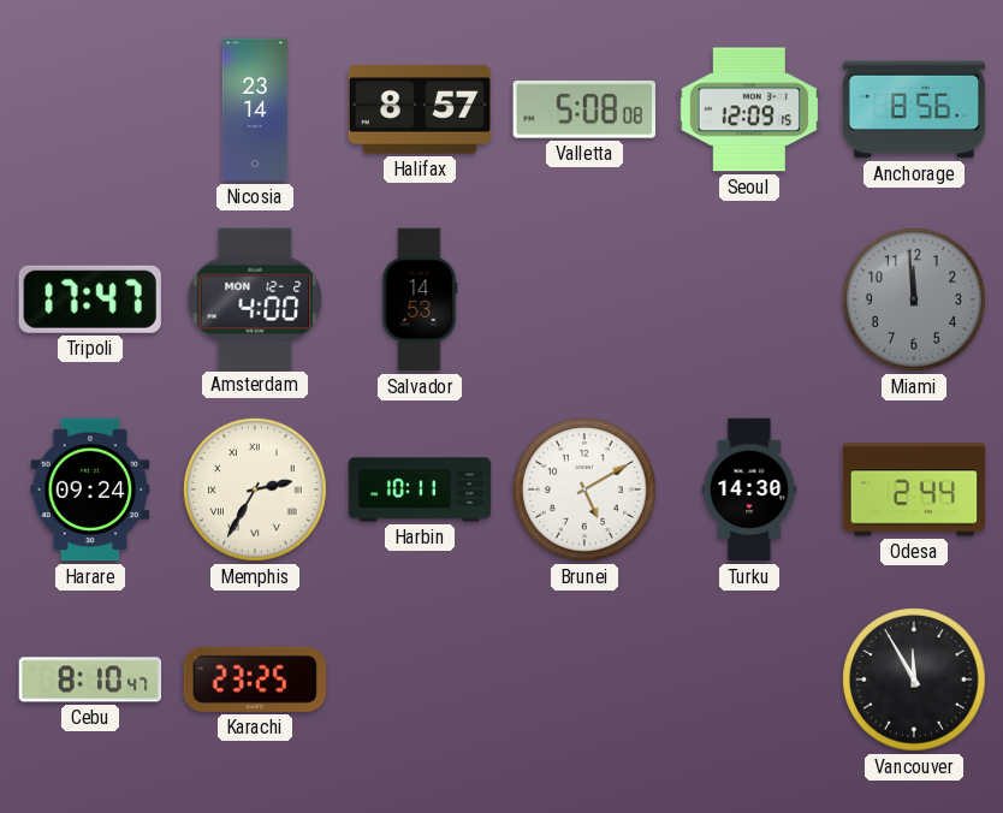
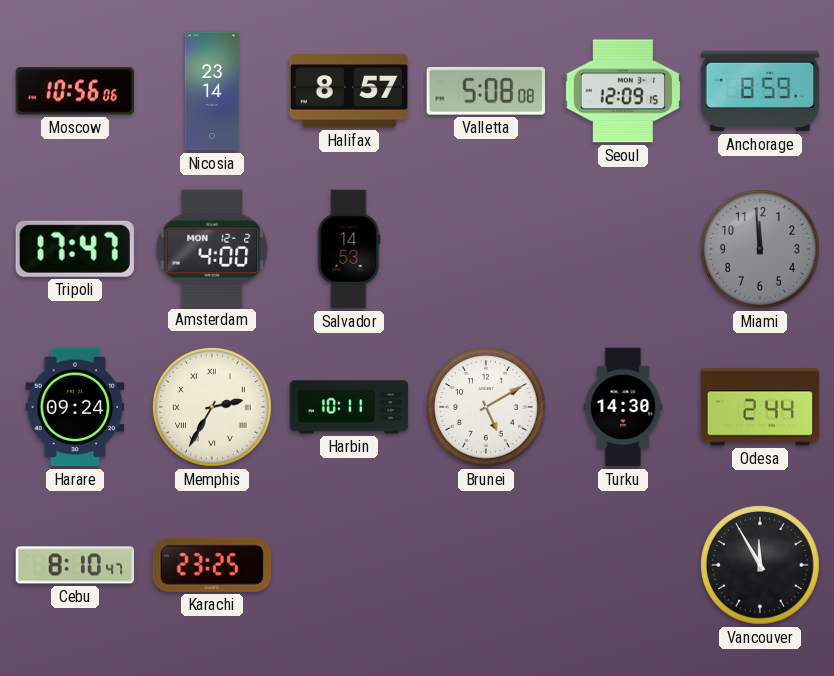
Moscow: none -> 10:56
Anchorage: 8:56 -> 8:59
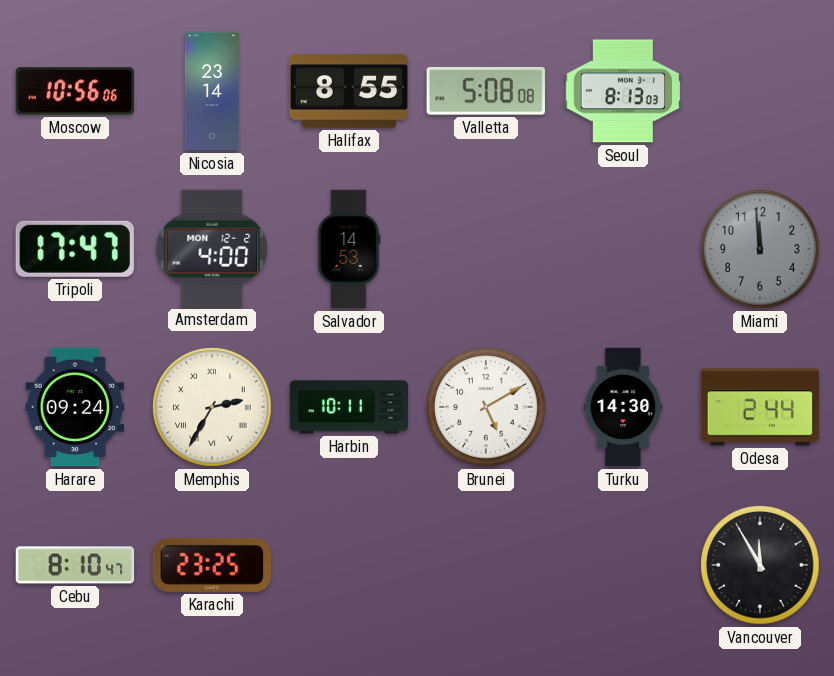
Halifax: 8:57 -> 8:55
Seoul: 12:09 -> 8:13
Anchorage: 8:59 -> none
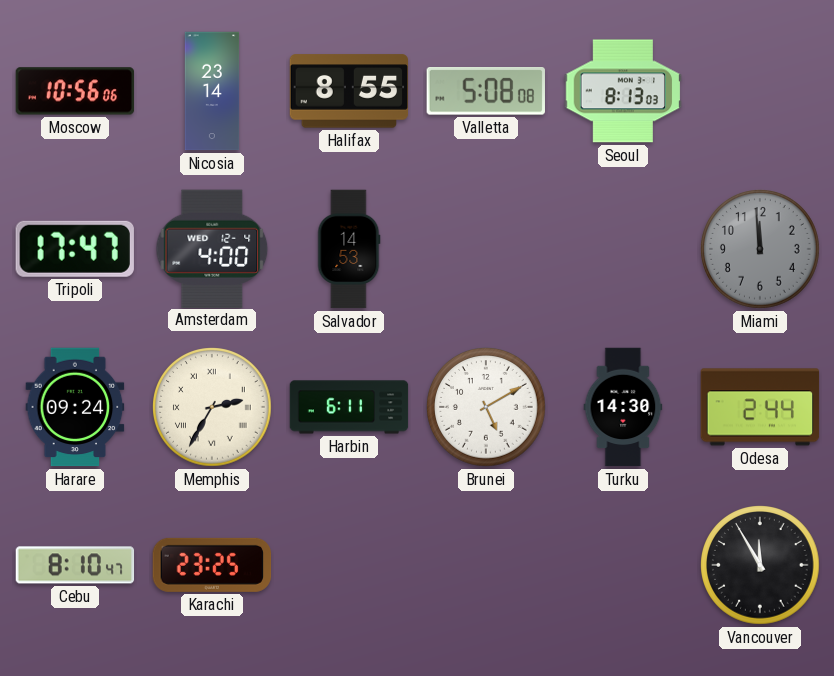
Amsterdam date: MON 12-2 -> WED 12-4
Harbin: 10:11 -> 6:11
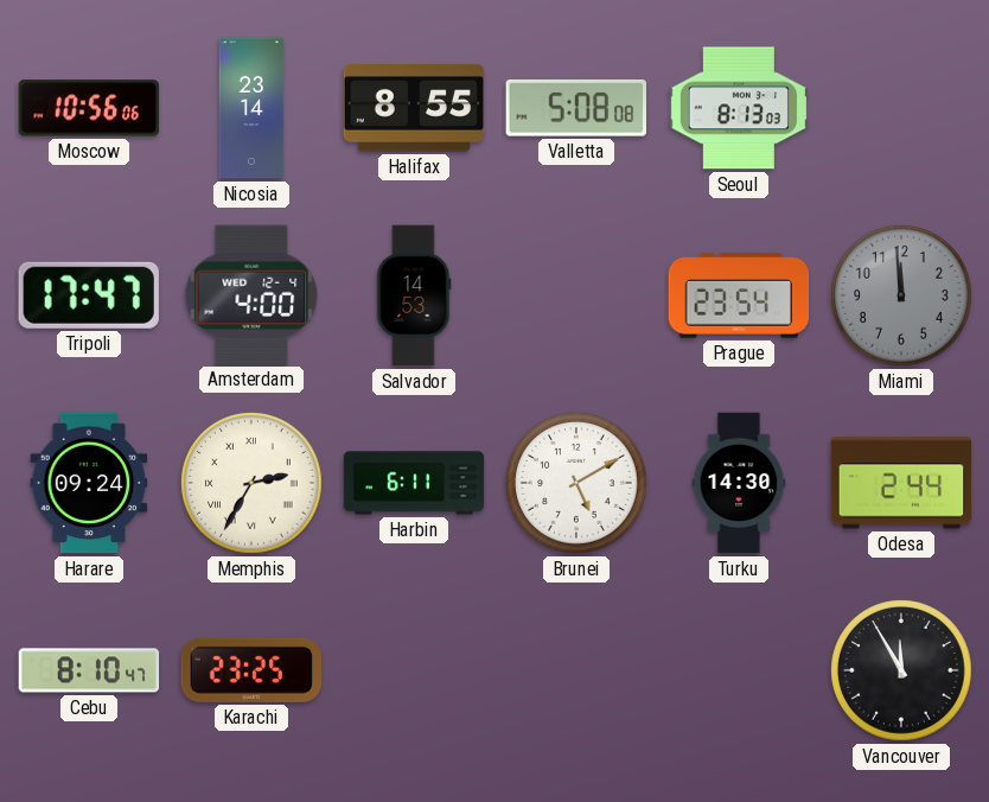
Prague: none -> 23:54
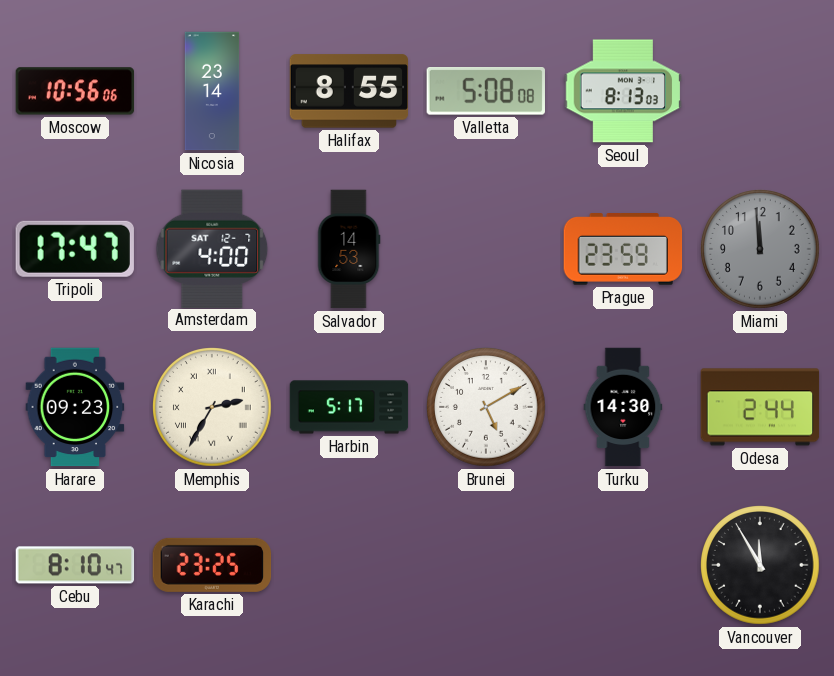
Amsterdam date: WED 12-4 -> SAT 12-7
Prague: 23:54 -> 23:59
Harare: 09:24 -> 09:23
Harbin: 6:11 -> 5:17
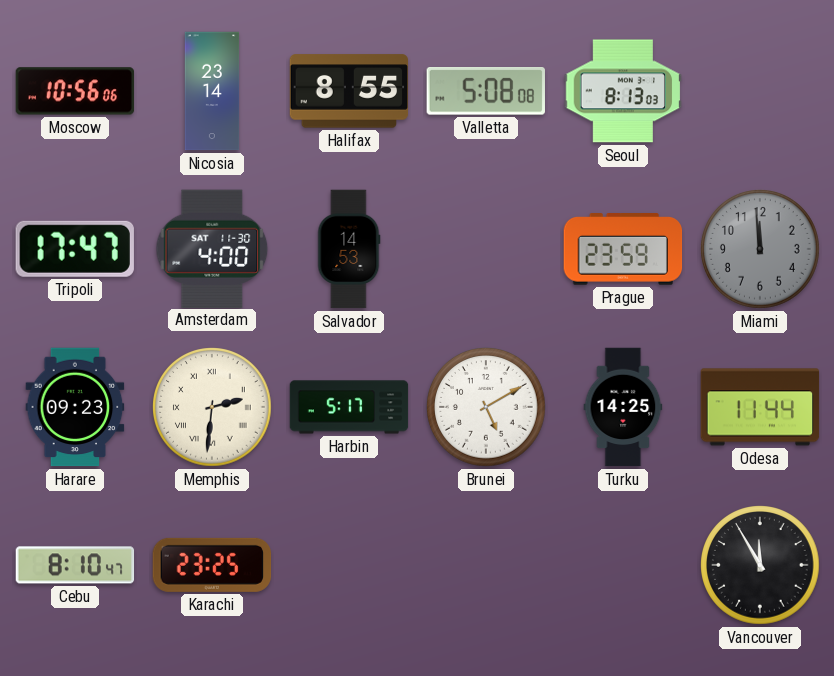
Amsterdam date: SAT 12-7 -> SAT 11-30
Memphis: 2:35 -> 2:31
Turku: 14:30 -> 14:25
Odesa: 2:44 -> 11:44
